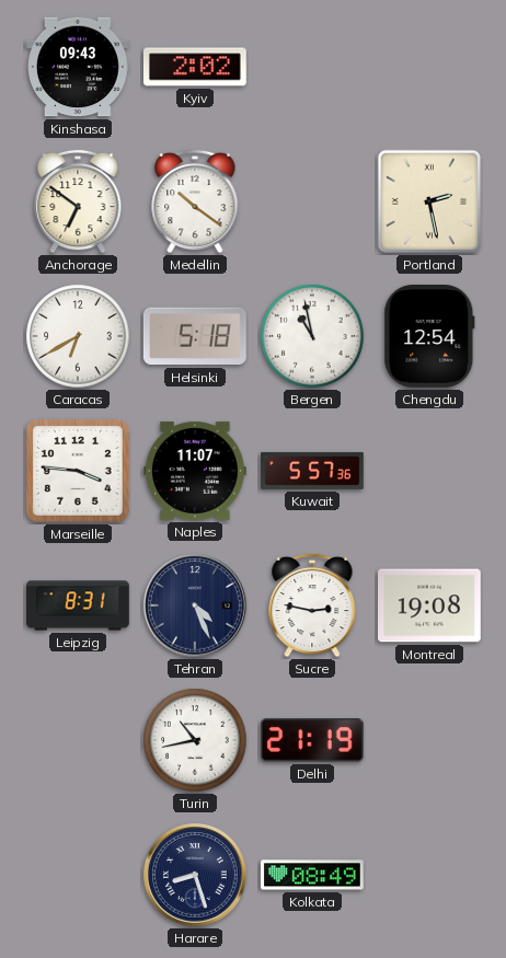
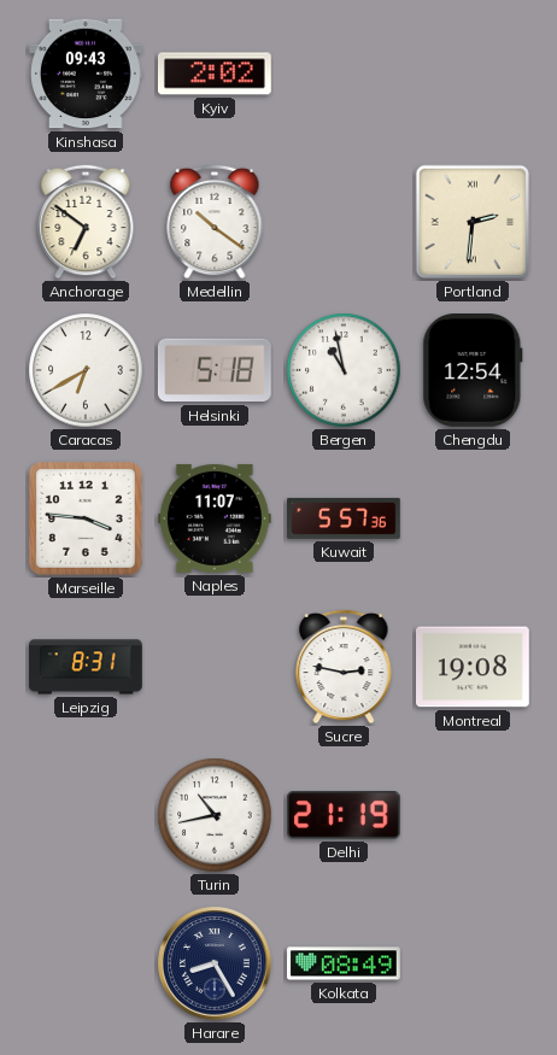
Portland: 2:28 -> 2:31
Tehran: 4:26 -> none
Harare: 8:27 -> 8:25
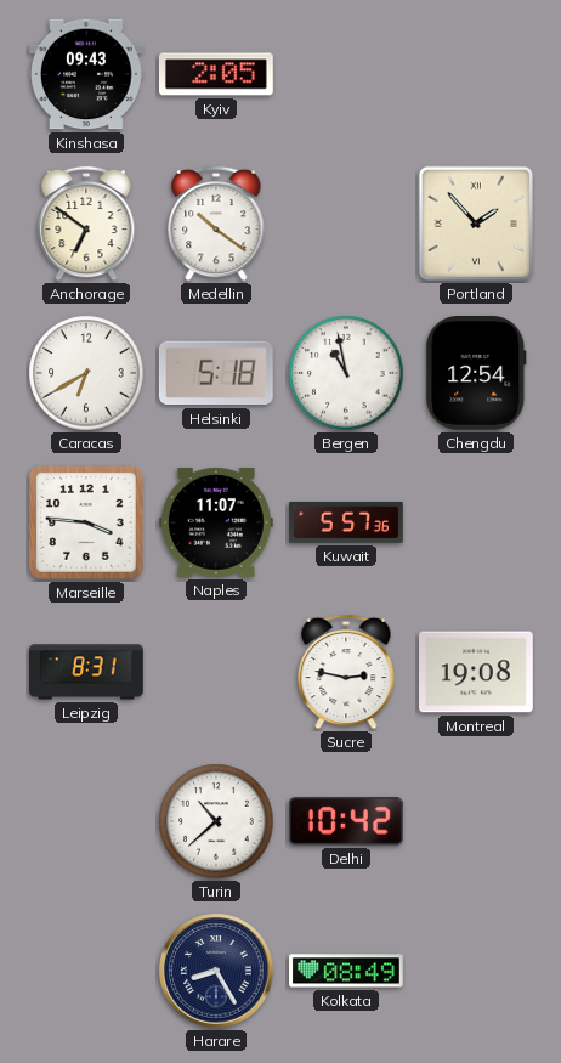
Kyiv: 2:02 -> 2:05
Portland: 2:31 -> 1:53
Turin: 10:43 -> 10:38
Delhi: 21:19 -> 10:42
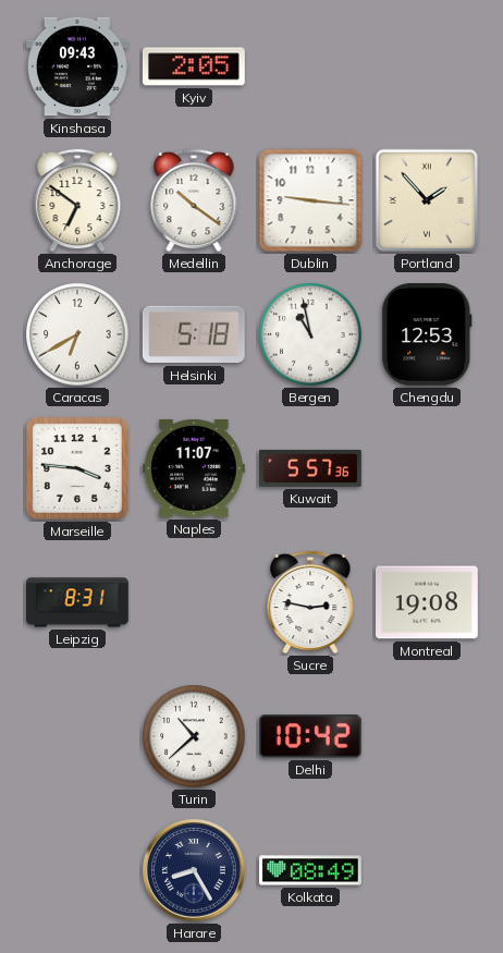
Dublin: none -> 9:16
Chengdu: 12:54 -> 12:53
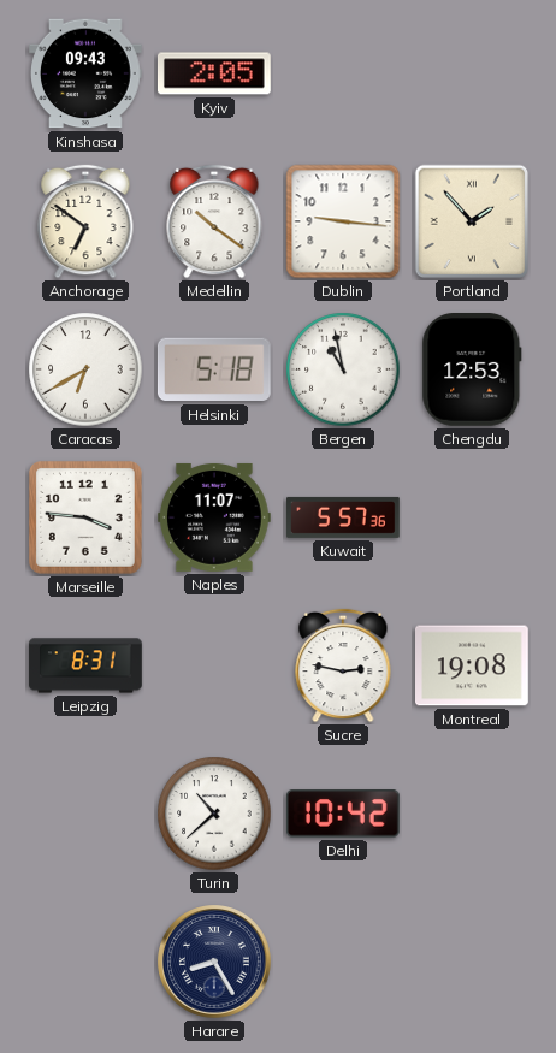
Kolkata: 08:49 -> none
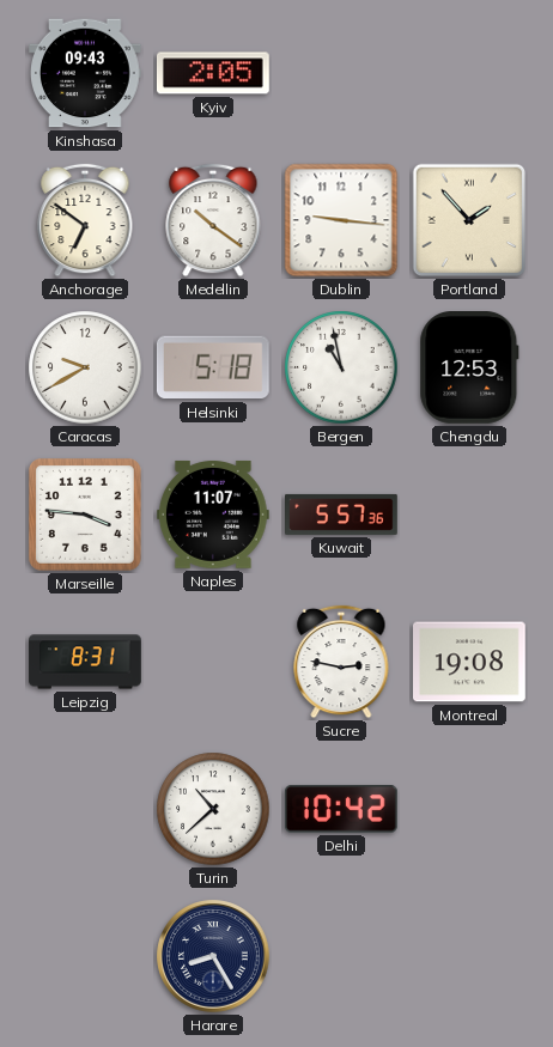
Caracas: 6:40 -> 9:40
